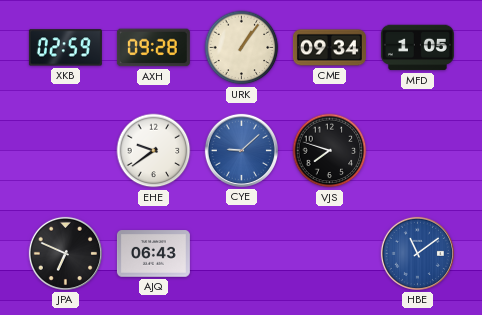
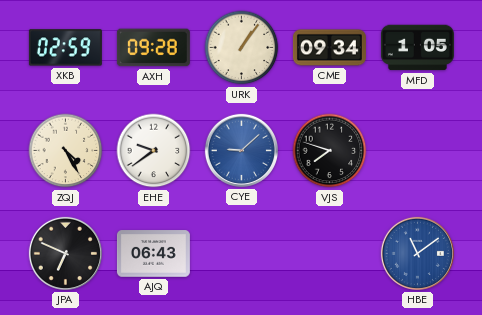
ZQJ: none -> 4:25
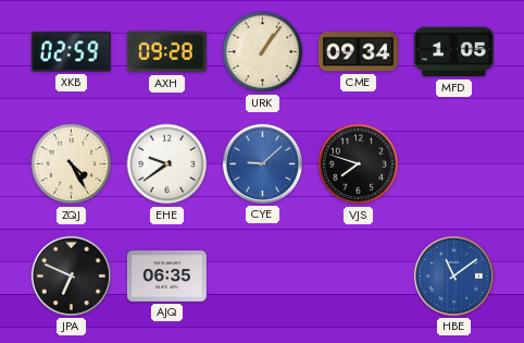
AJQ: 06:43 -> 06:35
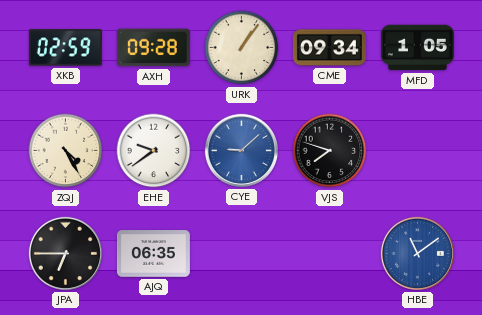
JPA: 6:49 -> 6:45
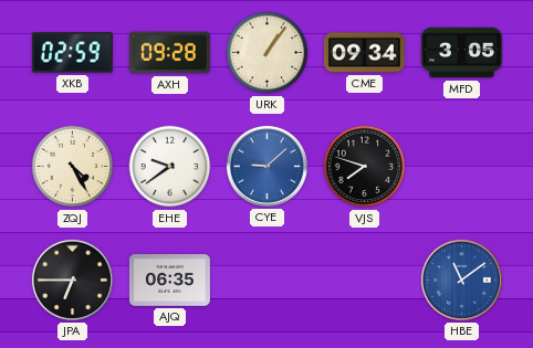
MFD: 1:05 -> 3:05
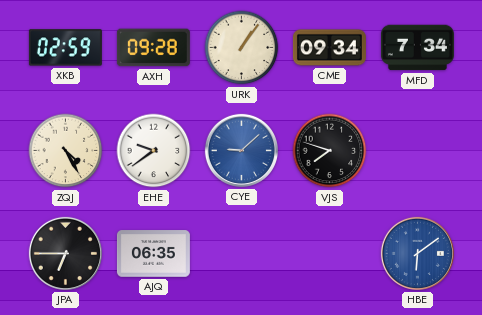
MFD: 3:05 -> 7:34
HBE: 11:09 -> 6:09
